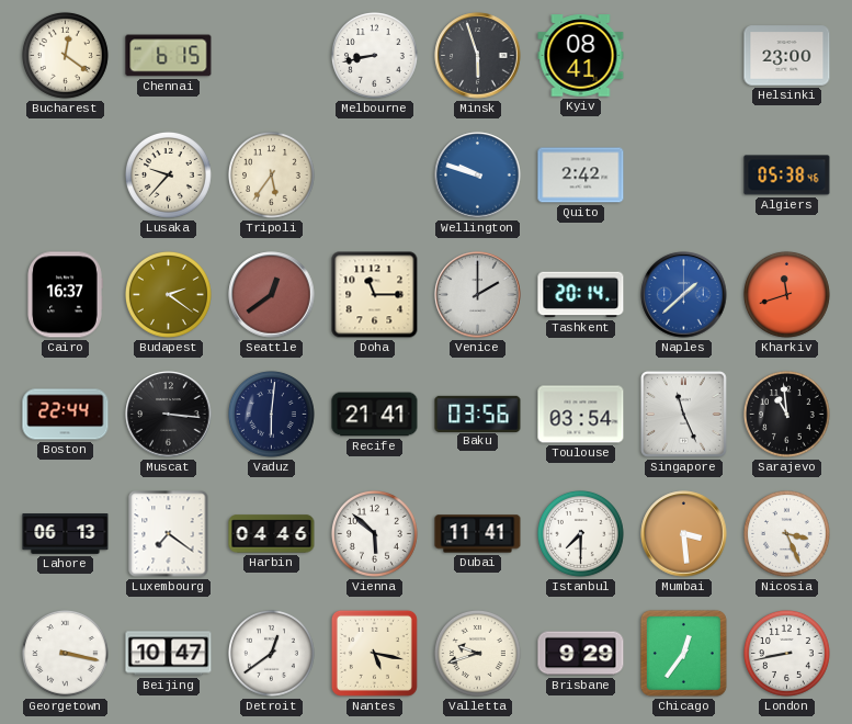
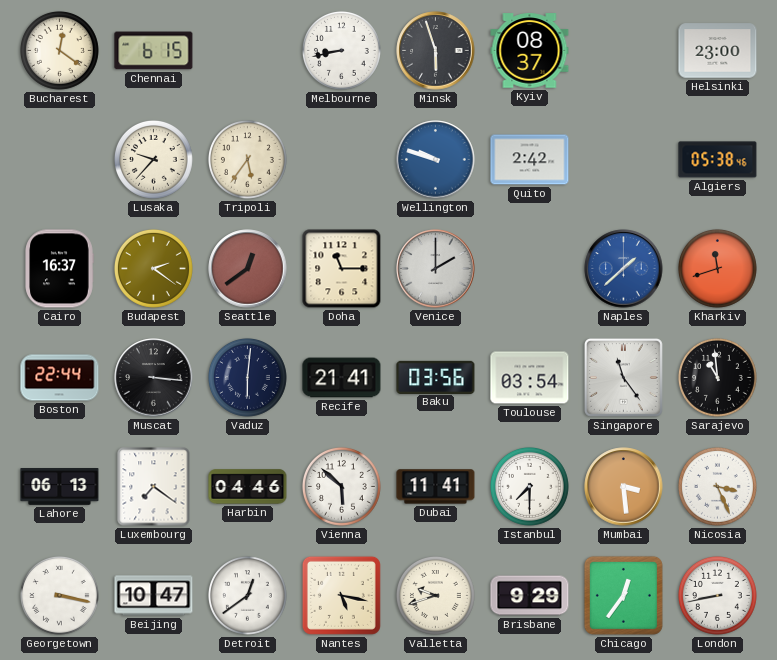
Kyiv: 08:41 -> 08:37
Tashkent: 20:14 -> none
Singapore: 11:26 -> 11:24
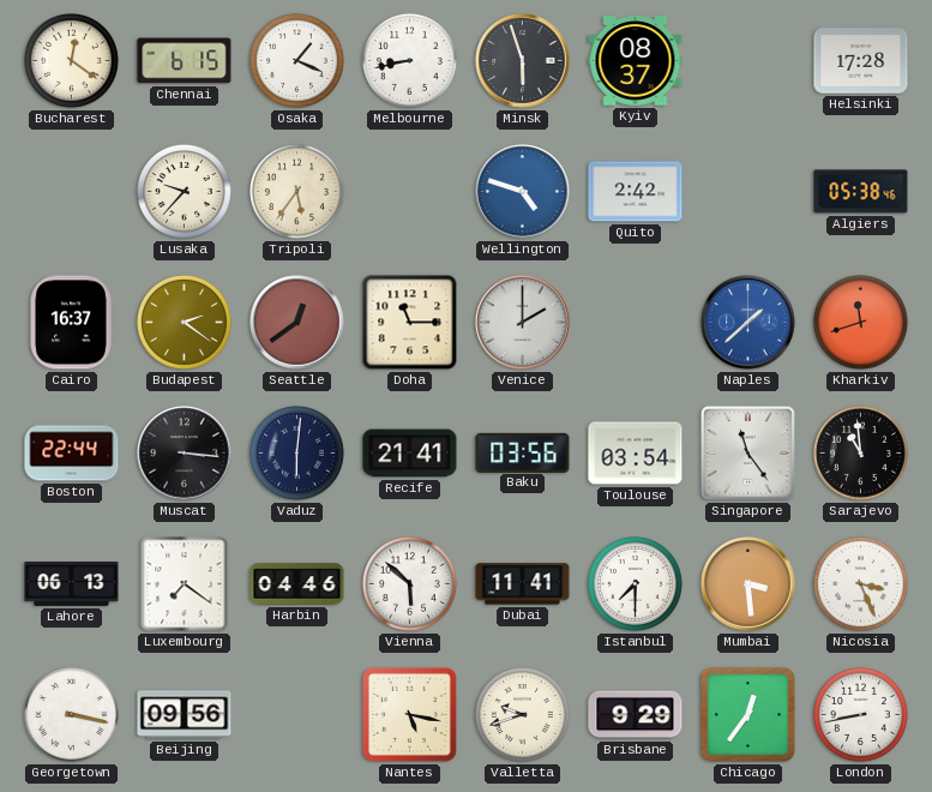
Osaka: none -> 1:19
Helsinki: 23:00 -> 17:28
Wellington: 9:48 -> 4:48
Beijing: 10:47 -> 09:56
Detroit: 12:39 -> none
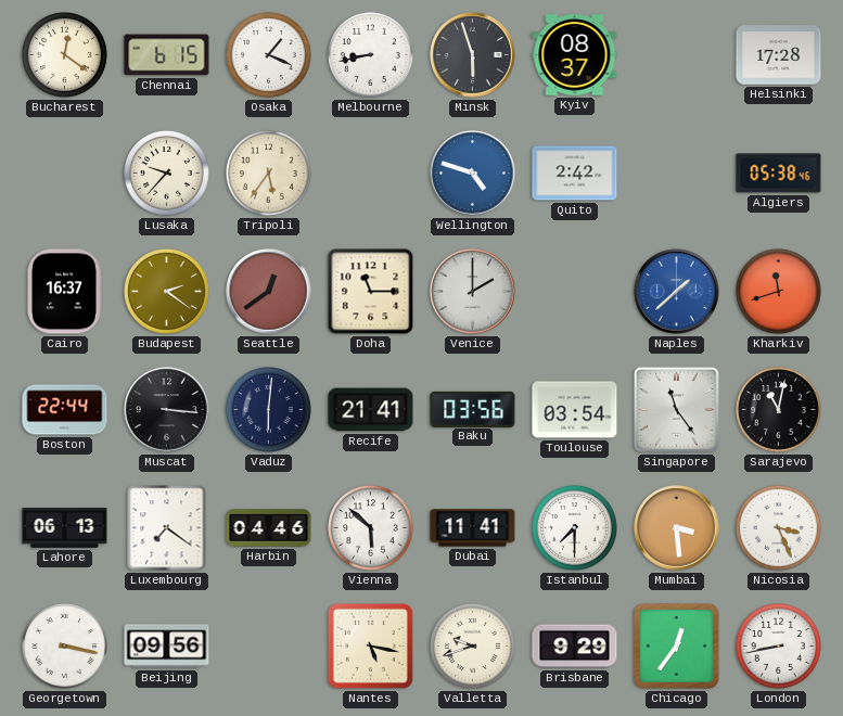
Sarajevo: 10:59 -> 11:02
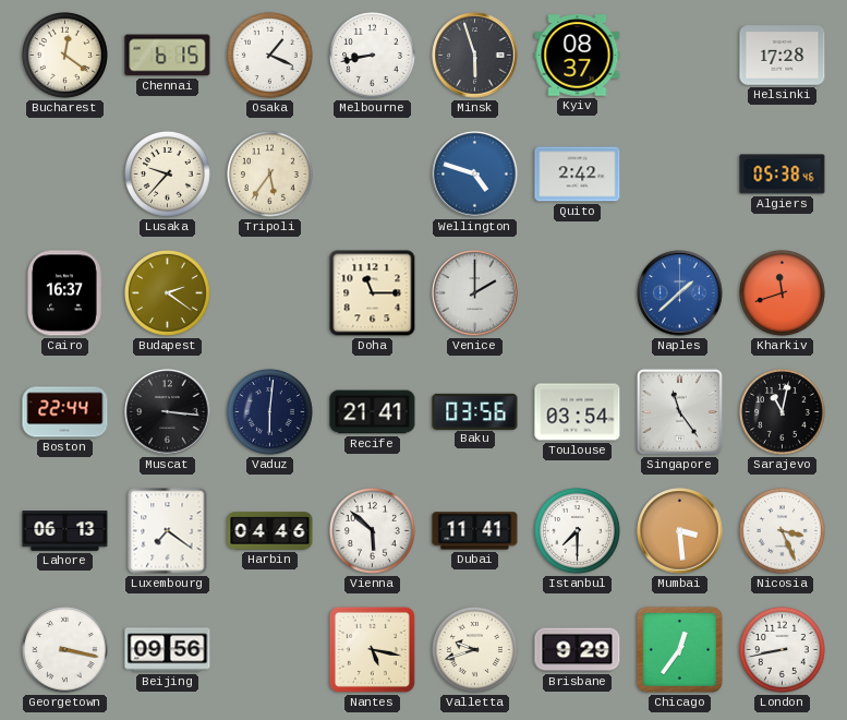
Seattle: 12:39 -> none
